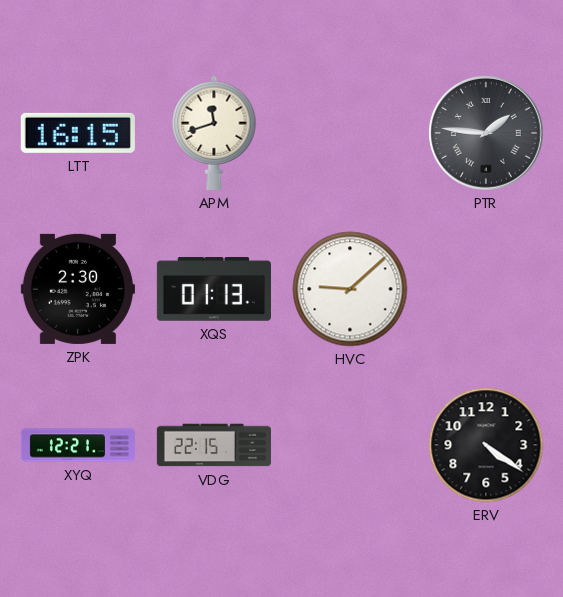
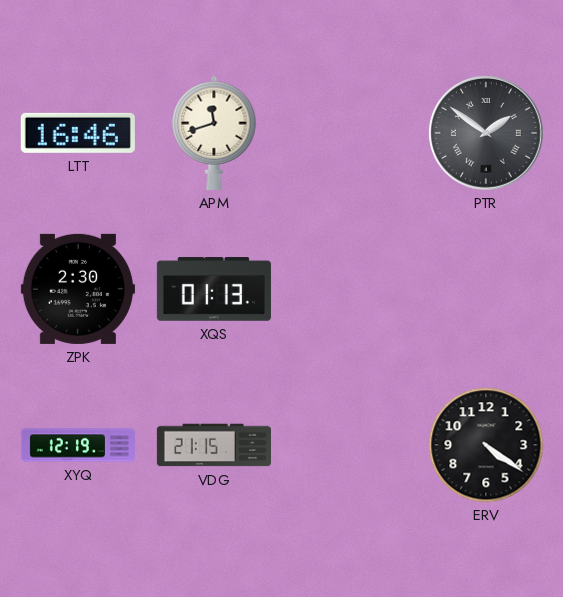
LTT: 16:15 -> 16:46
PTR: 1:46 -> 1:51
HVC: 9:08 -> none
XYQ: 12:21 -> 12:19
VDG: 22:15 -> 21:15
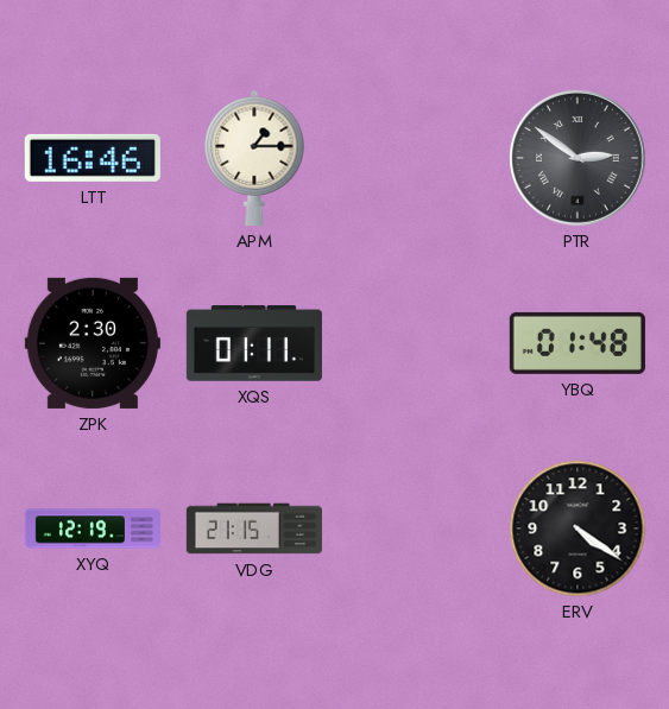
APM: 11:42 -> 1:15
PTR: 1:51 -> 2:51
XQS: 01:13 -> 01:11
YBQ: none -> 01:48
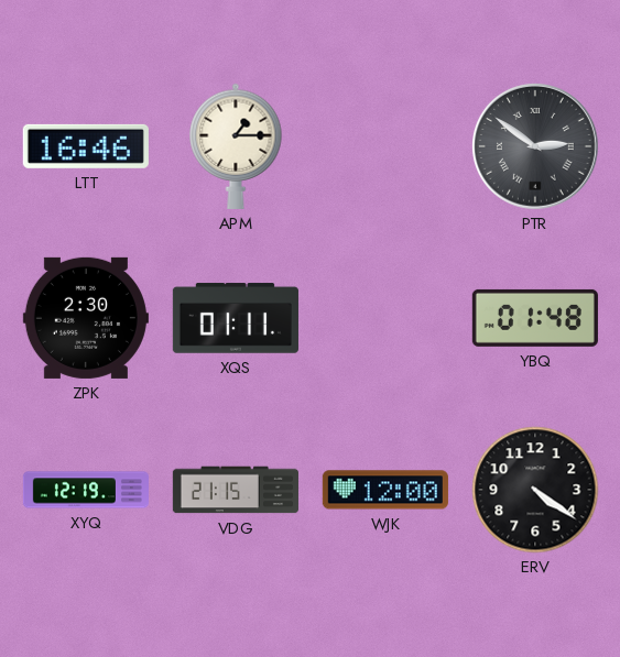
WJK: none -> 12:00
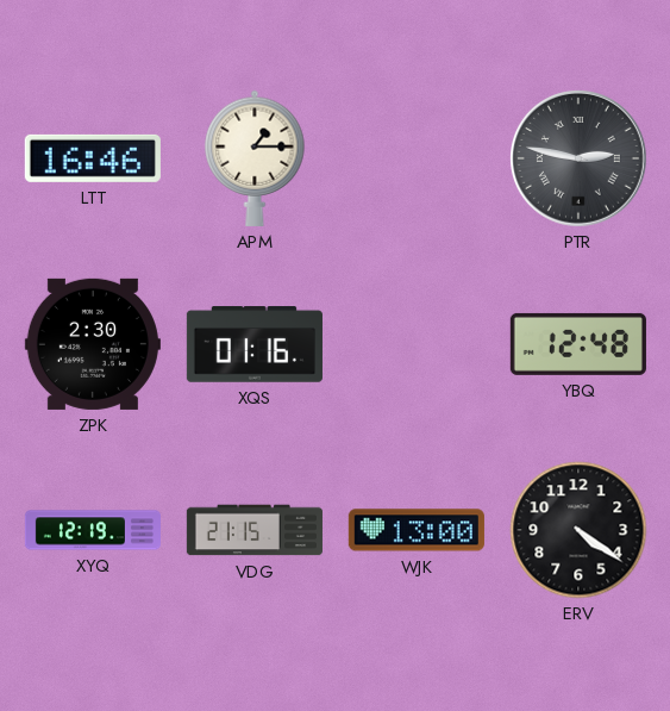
PTR: 2:51 -> 2:47
XQS: 01:11 -> 01:16
YBQ: 01:48 -> 12:48
WJK: 12:00 -> 13:00
